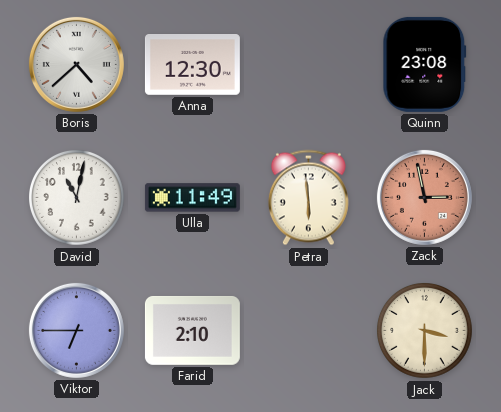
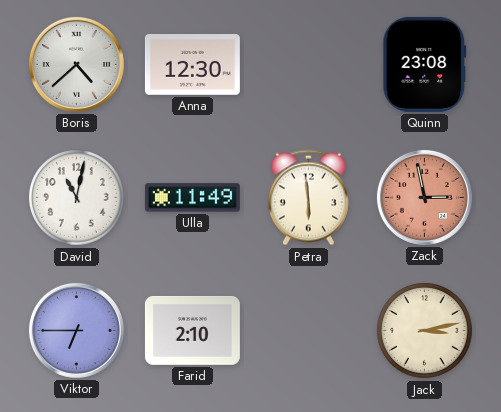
Jack: 3:30 -> 3:13
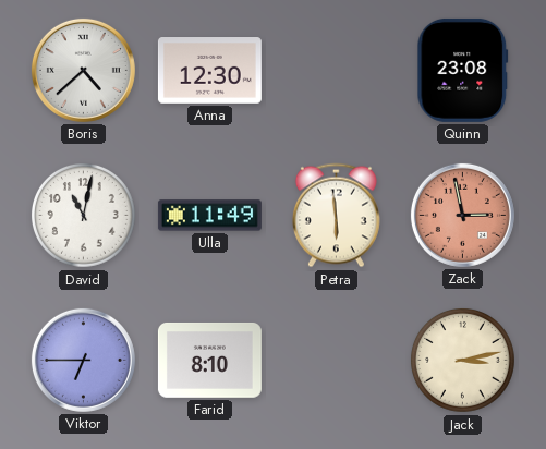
Farid: 2:10 -> 8:10
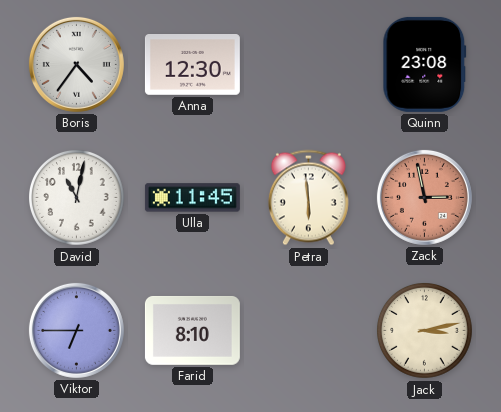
Boris: 4:38 -> 4:36
Ulla: 11:49 -> 11:45
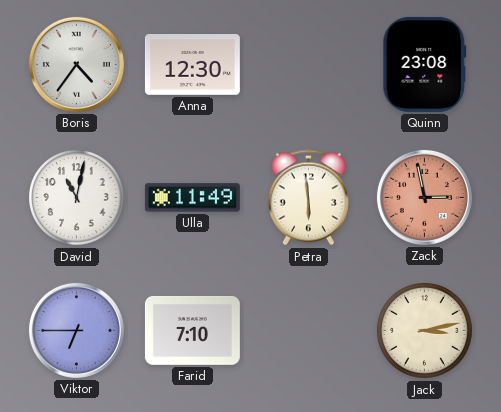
Ulla: 11:45 -> 11:49
Farid: 8:10 -> 7:10
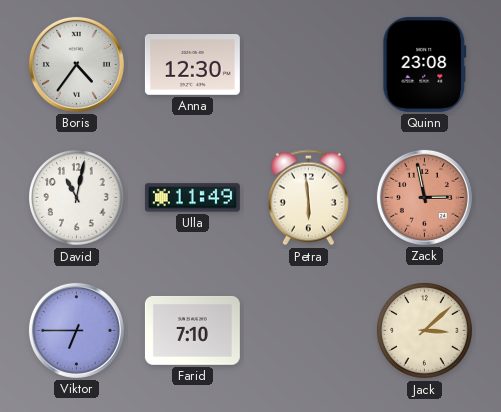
Jack: 3:13 -> 3:08
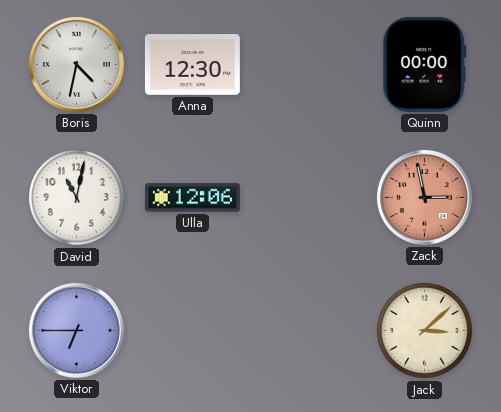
Boris: 4:36 -> 4:32
Quinn: 23:08 -> 00:00
Ulla: 11:49 -> 12:06
Petra: 5:59 -> none
Farid: 7:10 -> none
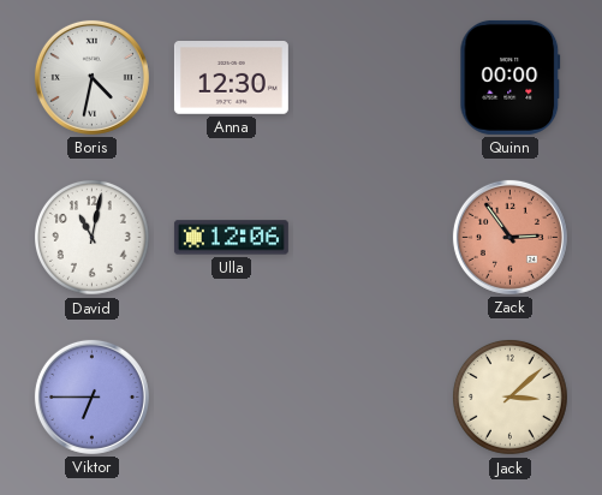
Zack: 2:58 -> 2:54
